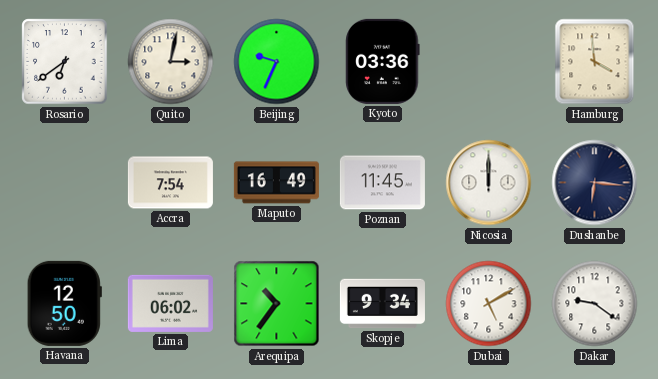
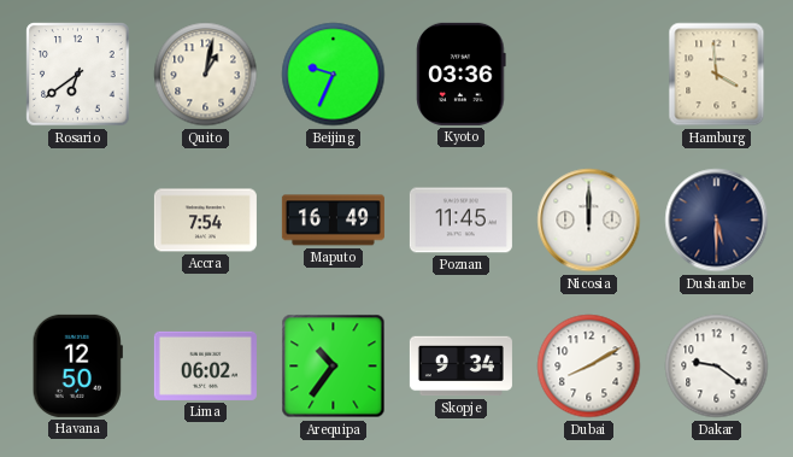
Quito: 3:02 -> 1:02
Dushanbe: 6:16 -> 5:30
Dubai: 5:10 -> 8:10
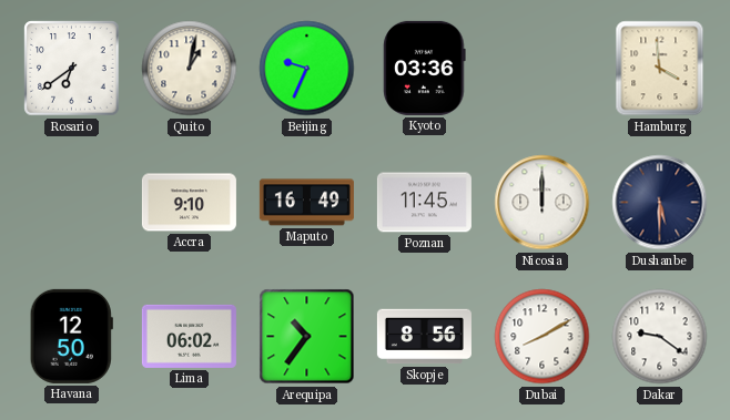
Accra: 7:54 -> 9:10
Skopje: 9:34 -> 8:56
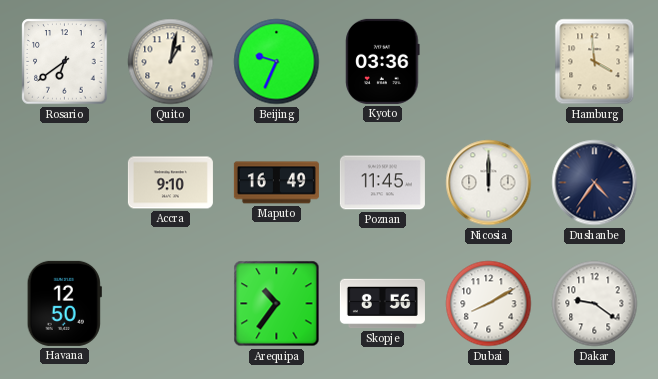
Dushanbe: 5:30 -> 4:36
Lima: 06:02 -> none
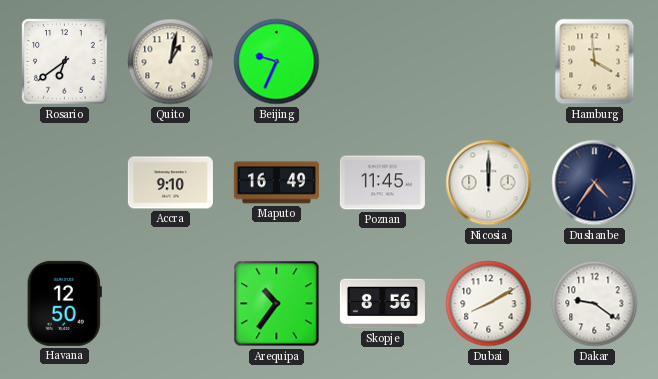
Kyoto: 03:36 -> none
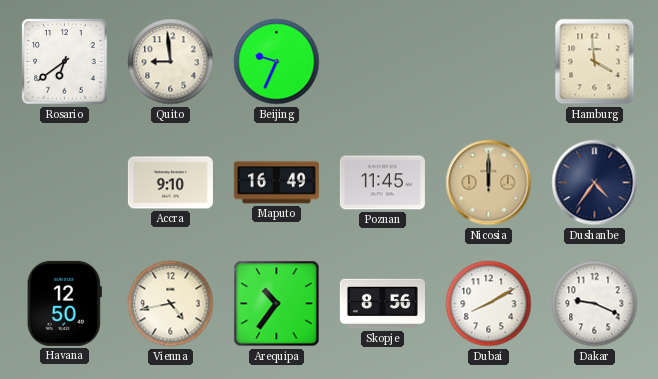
Quito: 1:02 -> 8:59
Nicosia dial: white -> champagne
Vienna: none -> 4:43
Dakar: 9:21 -> 9:19
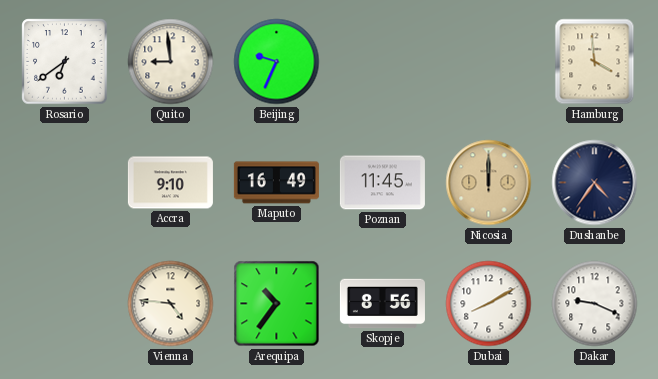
Havana: 12:50 -> none
Vienna: 4:43 -> 4:46
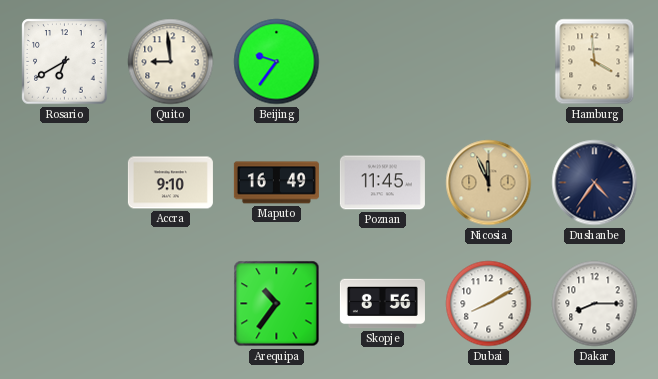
Rosario: 6:39 -> 6:40
Beijing: 9:34 -> 9:36
Nicosia: 12:00 -> 11:56
Vienna: 4:46 -> none
Dakar: 9:19 -> 8:15
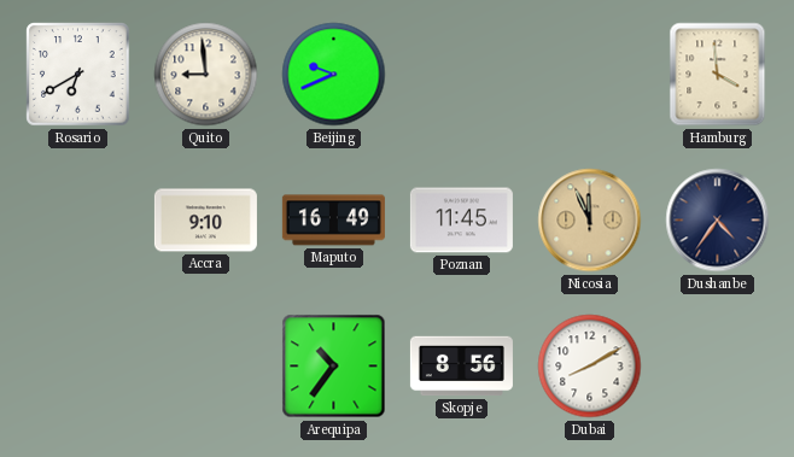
Beijing: 9:36 -> 9:41
Dakar: 8:15 -> none
